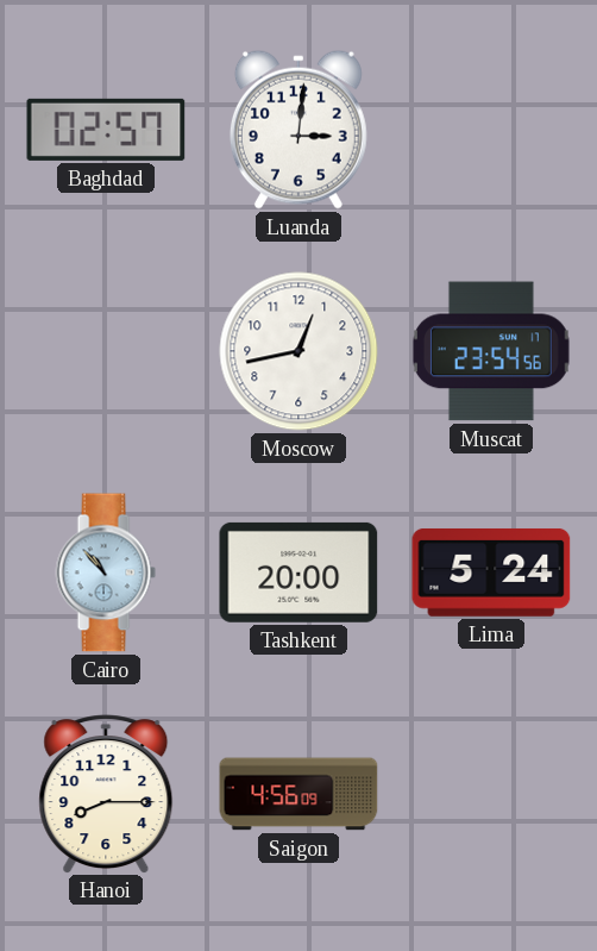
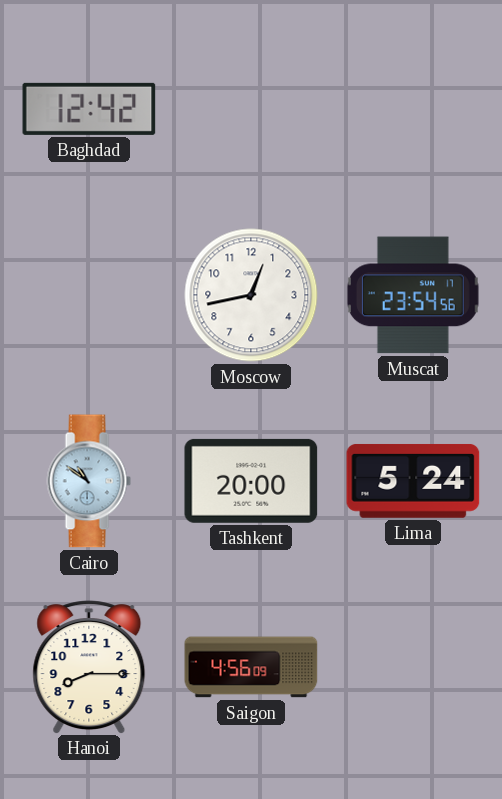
Baghdad: 02:57 -> 12:42
Luanda: 3:01 -> none
Cairo: 10:53 -> 10:51
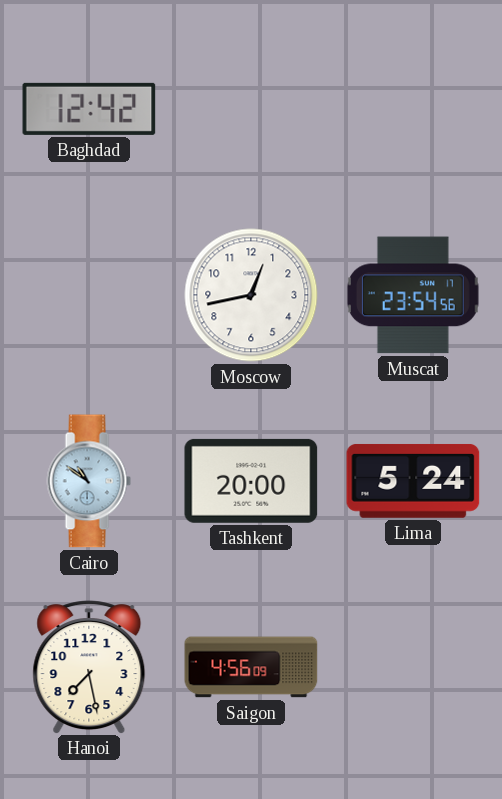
Hanoi: 8:15 -> 7:28
